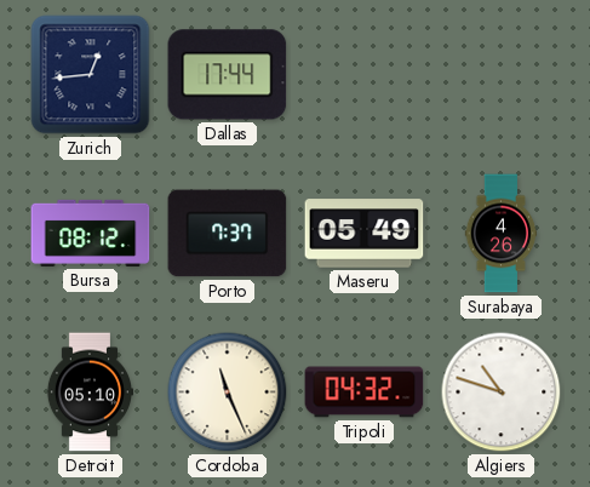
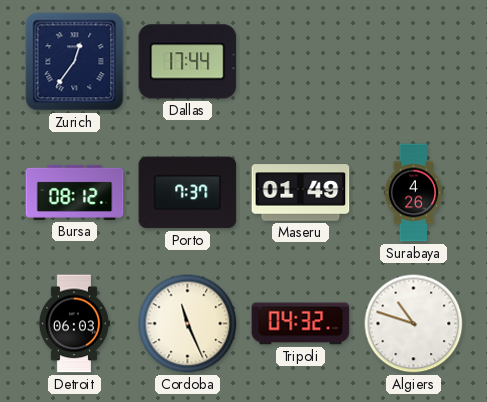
Zurich: 12:44 -> 12:36
Maseru: 05:49 -> 01:49
Detroit: 05:10 -> 06:03
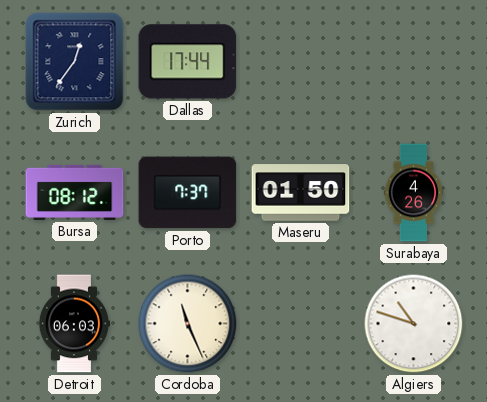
Maseru: 01:49 -> 01:50
Tripoli: 04:32 -> none
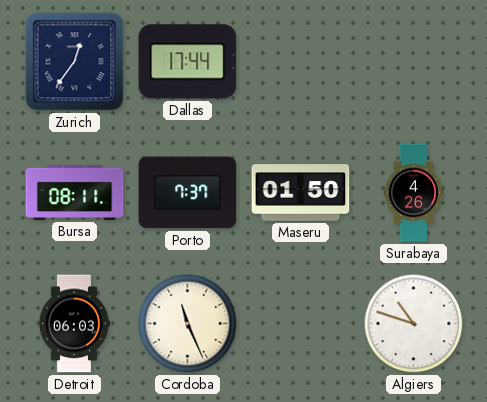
Bursa: 08:12 -> 08:11
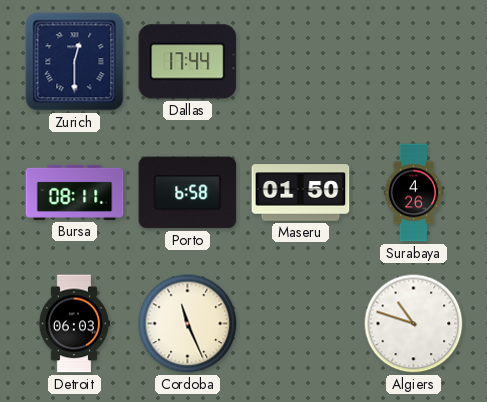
Zurich: 12:36 -> 12:30
Porto: 7:37 -> 6:58
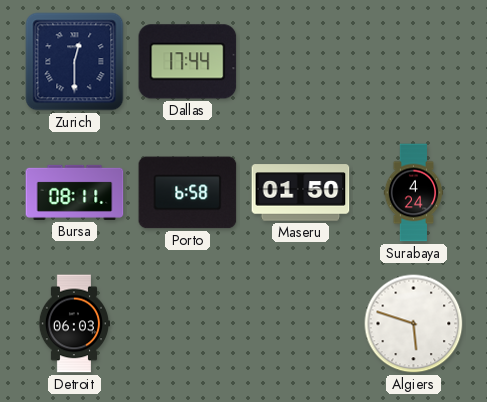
Surabaya: 4:26 -> 4:24
Cordoba: 11:26 -> none
Algiers: 10:48 -> 5:48
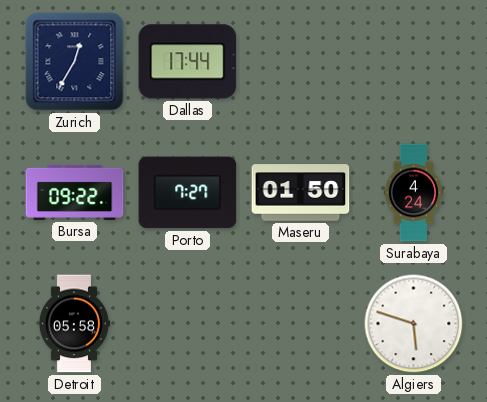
Zurich: 12:30 -> 12:35
Bursa: 08:11 -> 09:22
Porto: 6:58 -> 7:27
Detroit: 06:03 -> 05:58
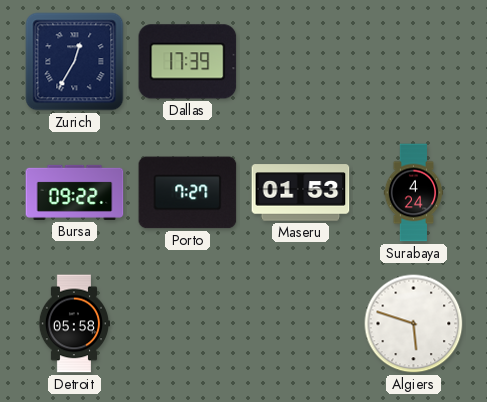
Dallas: 17:44 -> 17:39
Maseru: 01:50 -> 01:53
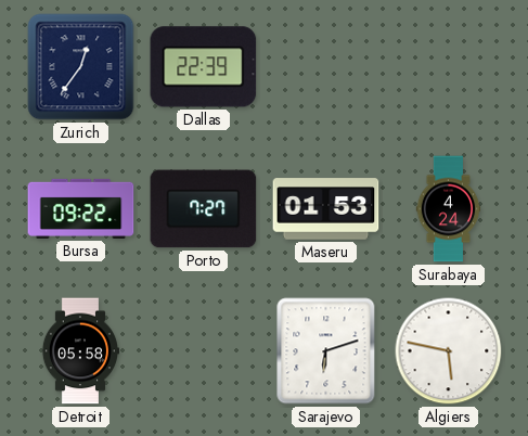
Zurich: 12:35 -> 12:36
Dallas: 17:39 -> 22:39
Sarajevo: none -> 6:12
Algiers: 5:48 -> 5:47
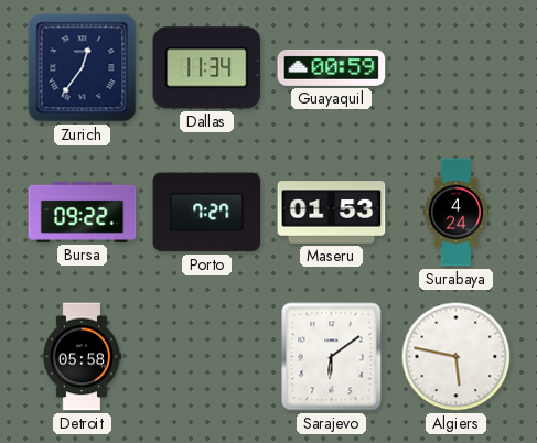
Dallas: 22:39 -> 11:34
Guayaquil: none -> 00:59
Sarajevo: 6:12 -> 6:09
